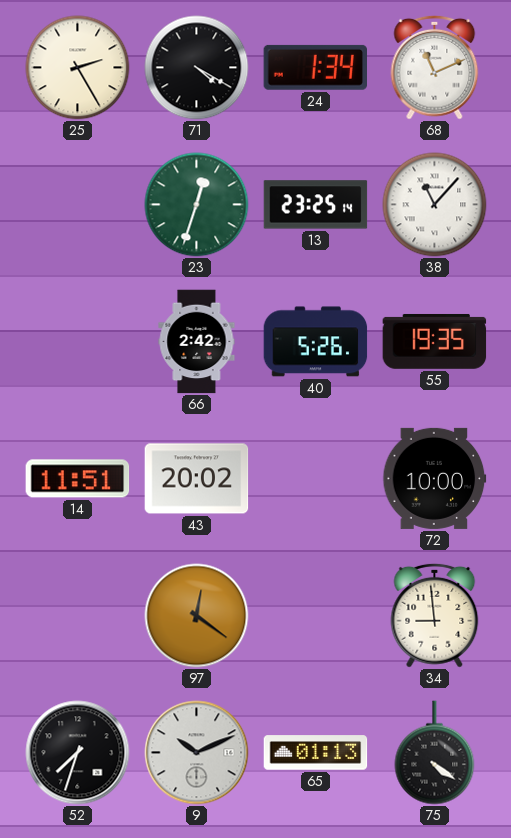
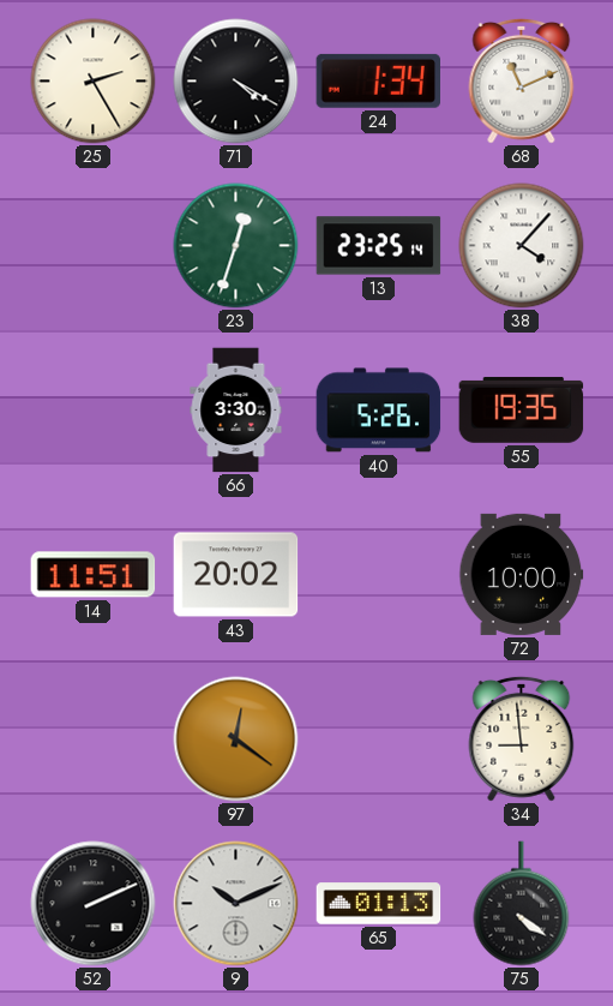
38: 11:07 -> 4:07
66: 2:42 -> 3:30
52: 7:33 -> 2:11
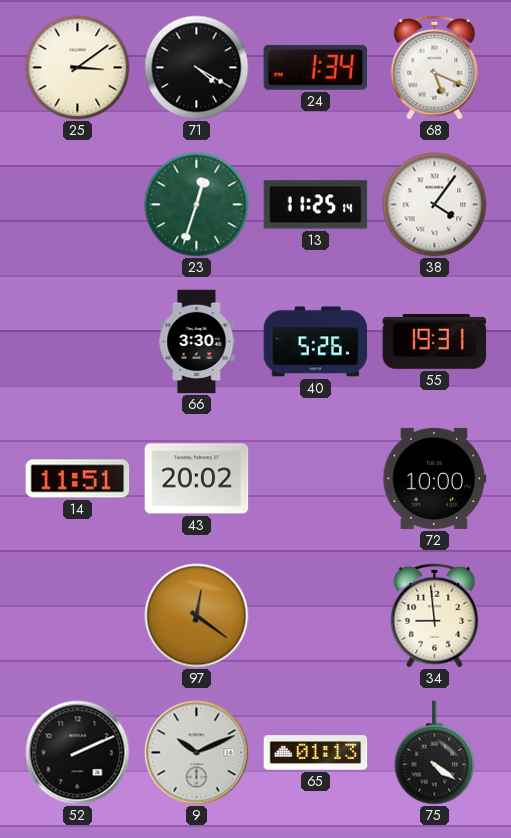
25: 2:25 -> 3:09
68: 11:11 -> 5:19
13: 23:25 -> 11:25
38: 4:07 -> 4:06
55: 19:35 -> 19:31
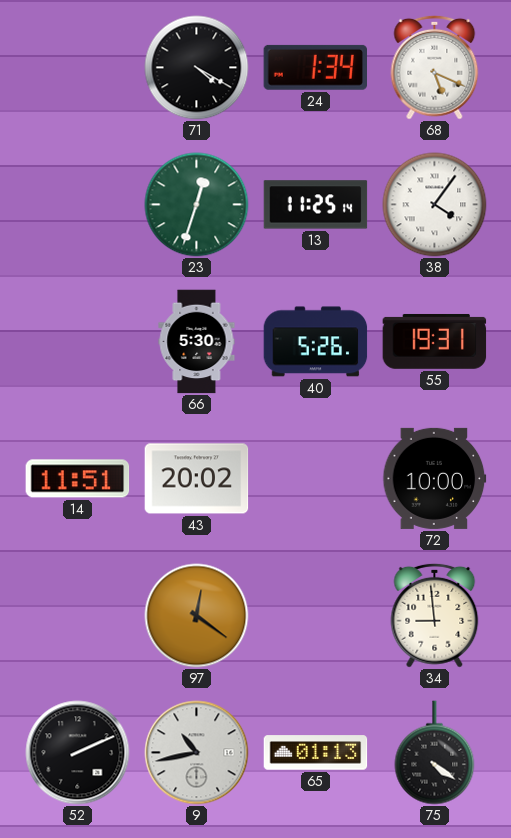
25: 3:09 -> none
66: 3:30 -> 5:30
9: 10:11 -> 10:43
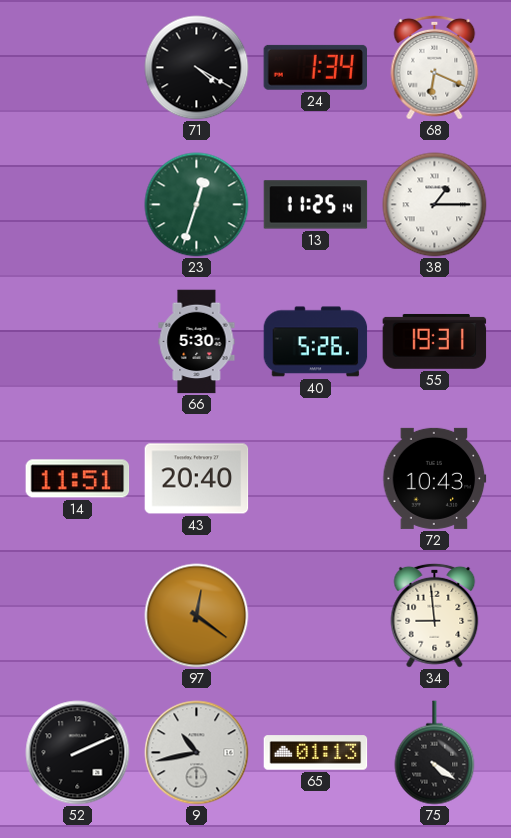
68: 5:19 -> 6:19
38: 4:06 -> 1:15
43: 20:02 -> 20:40
72: 10:00 -> 10:43
